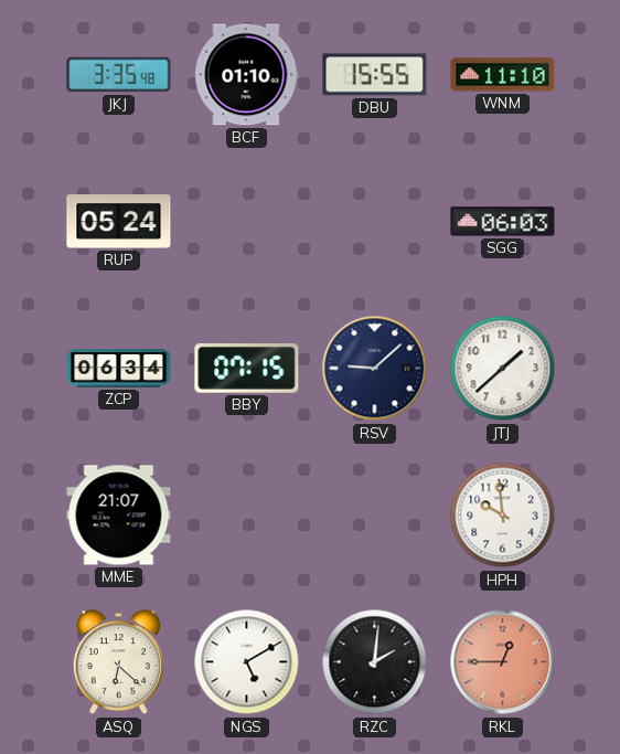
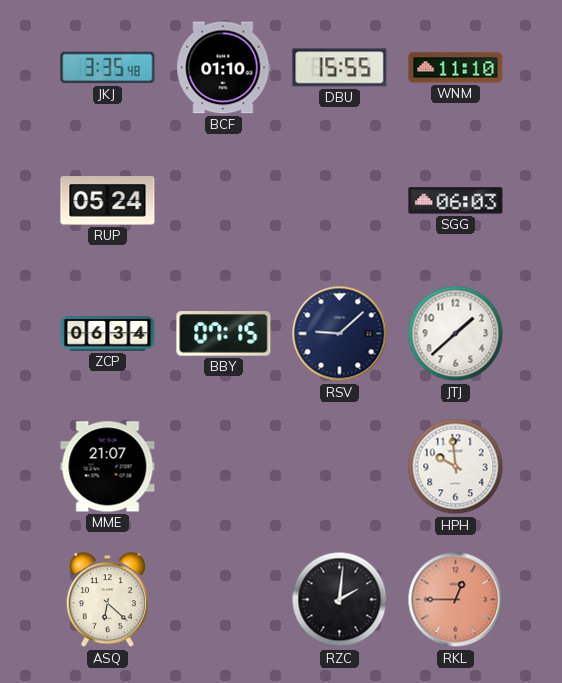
NGS: 5:10 -> none
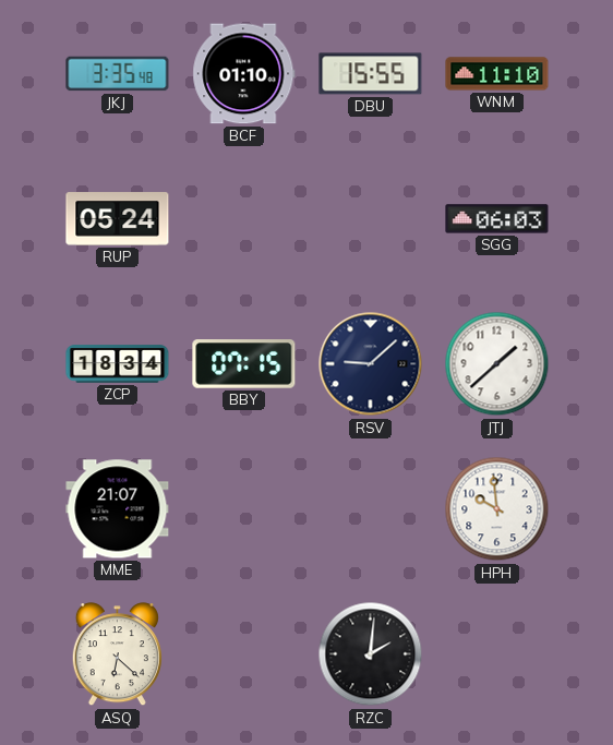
ZCP: 06:34 -> 18:34
RKL: 12:45 -> none
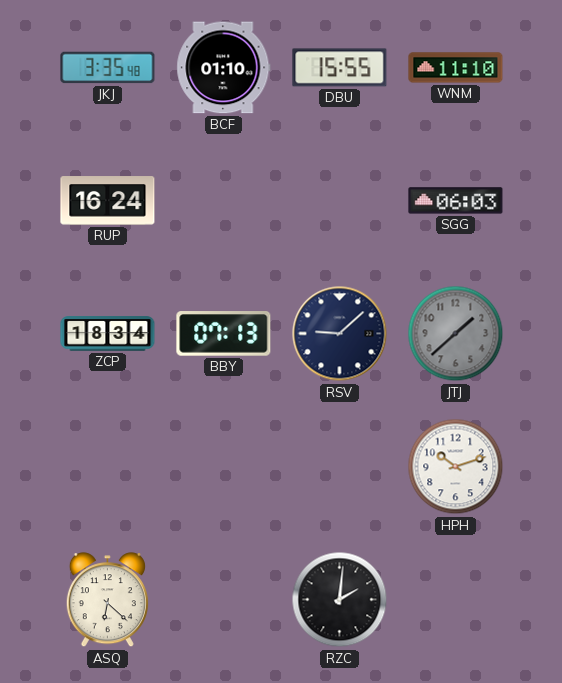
RUP: 05:24 -> 16:24
BBY: 07:15 -> 07:13
JTJ dial: white -> grey
MME: 21:07 -> none
HPH: 9:59 -> 10:12
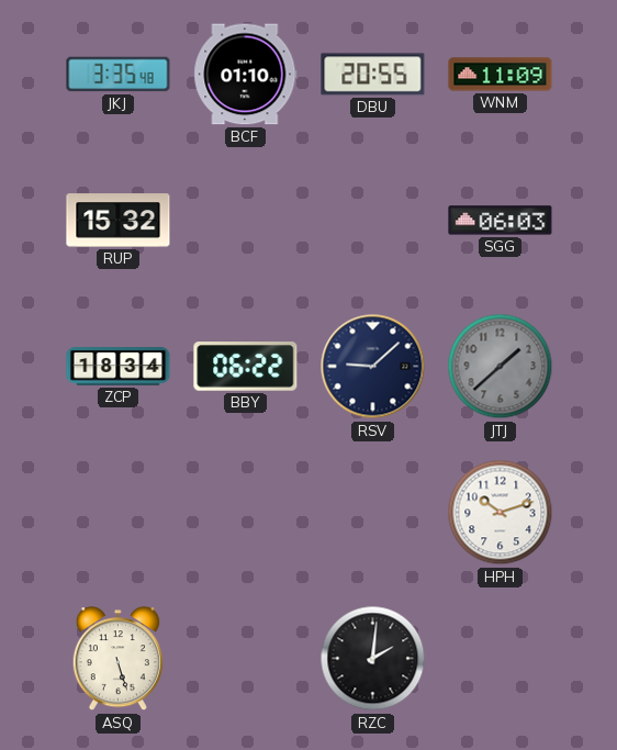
DBU: 15:55 -> 20:55
WNM: 11:10 -> 11:09
RUP: 16:24 -> 15:32
BBY: 07:13 -> 06:22
ASQ: 6:22 -> 5:27
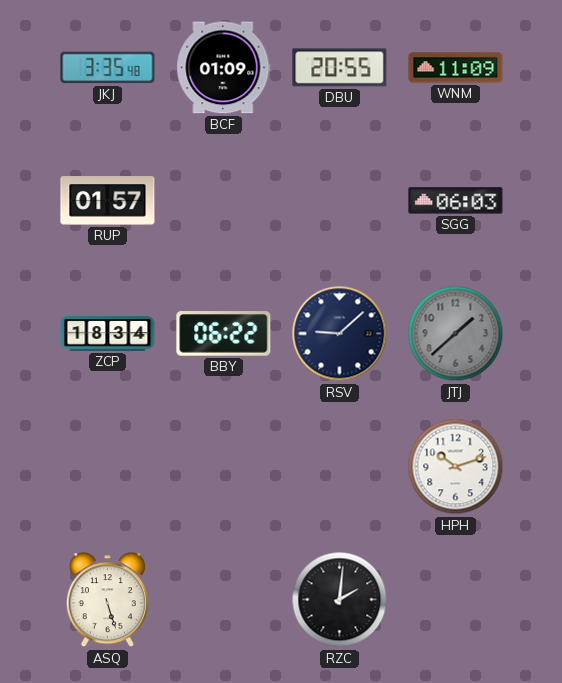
BCF: 01:10 -> 01:09
RUP: 15:32 -> 01:57
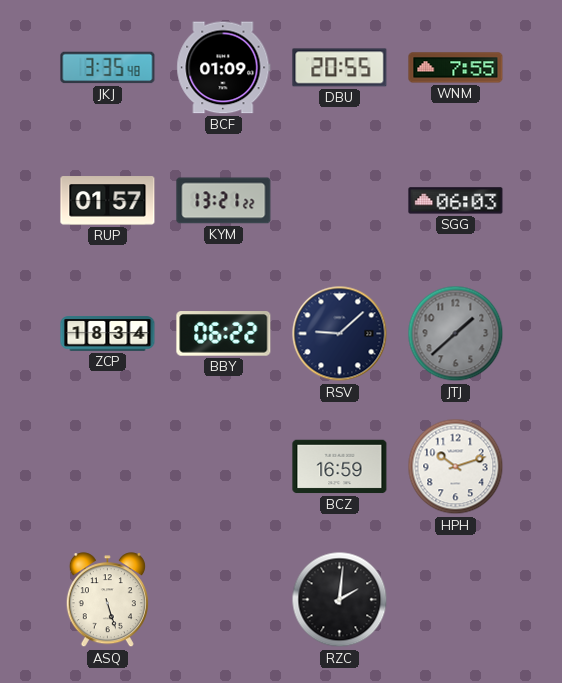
WNM: 11:09 -> 7:55
KYM: none -> 13:21
BCZ: none -> 16:59
